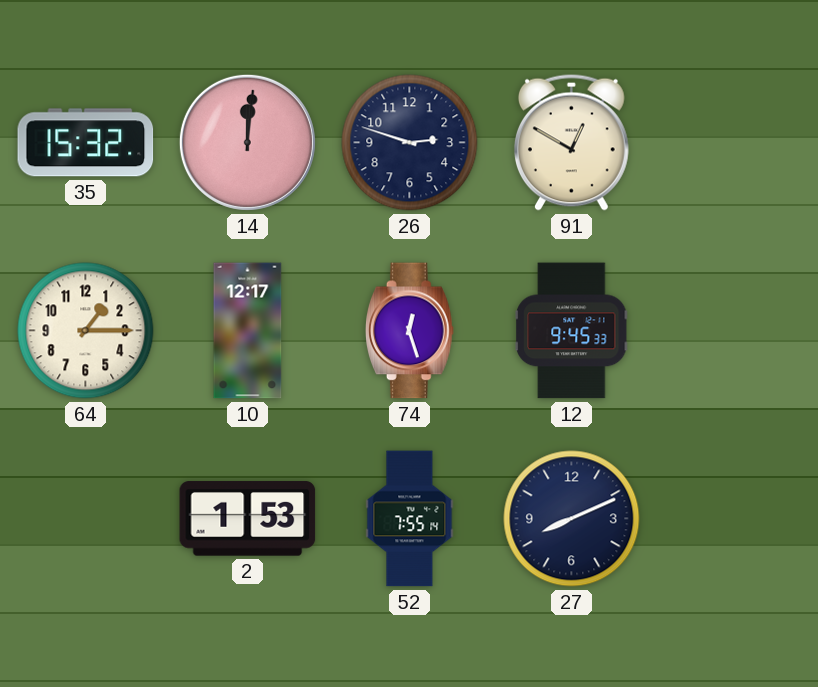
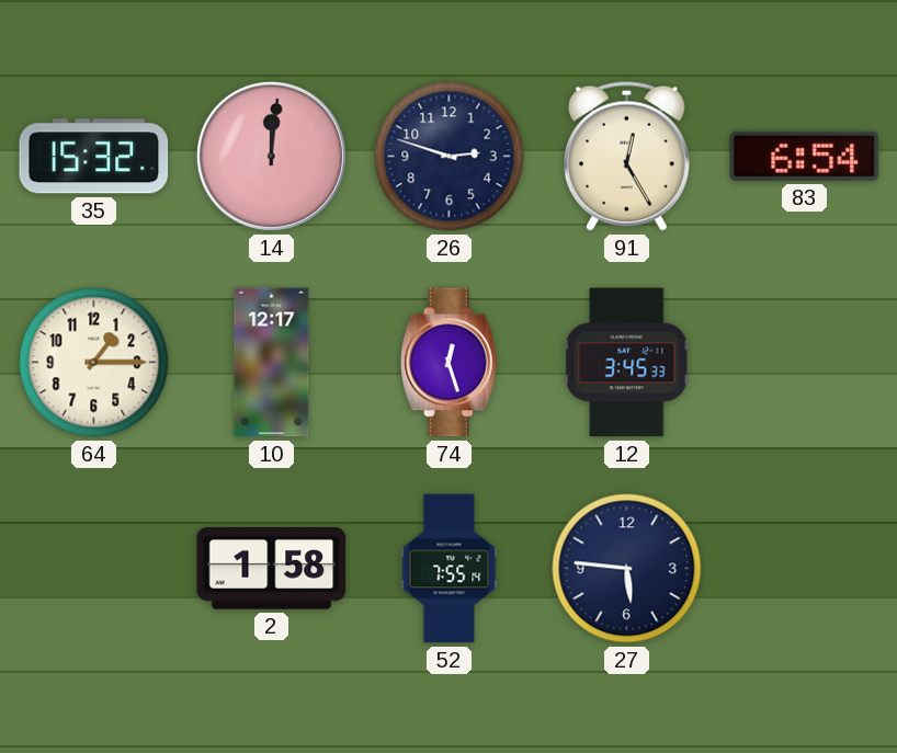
91: 12:50 -> 12:25
83: none -> 6:54
12: 9:45 -> 3:45
2: 1:53 -> 1:58
27: 8:11 -> 5:46
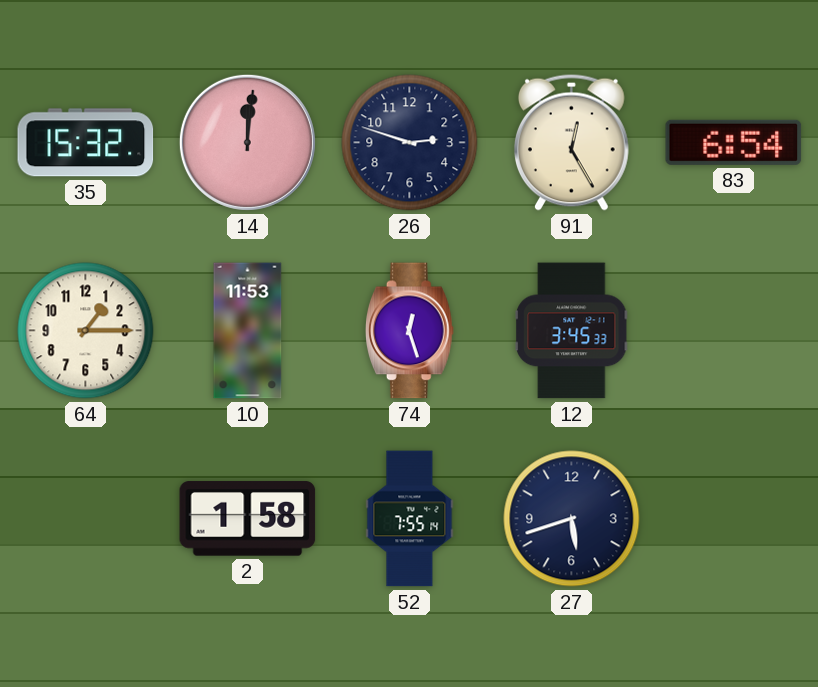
10: 12:17 -> 11:53
27: 5:46 -> 5:42
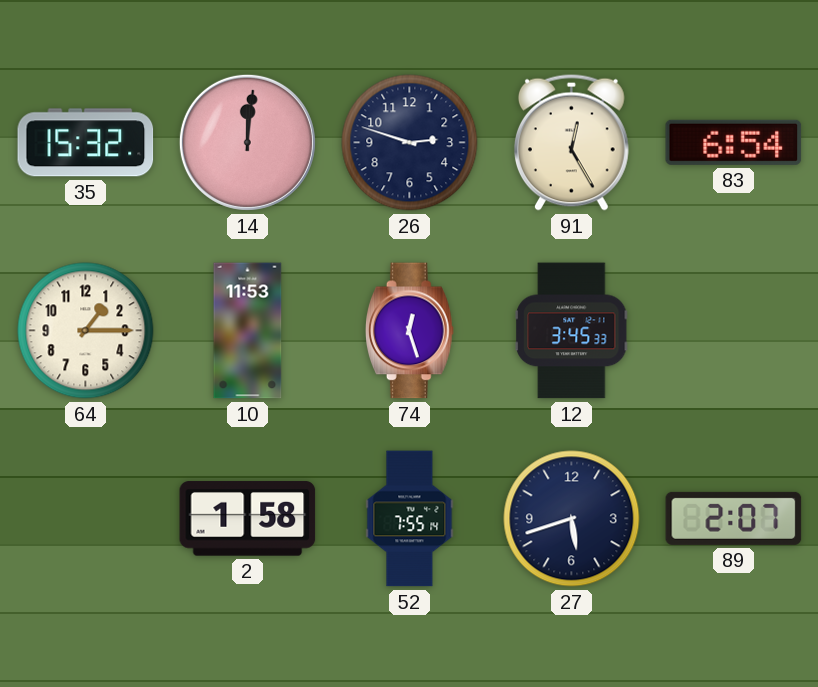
89: none -> 2:07
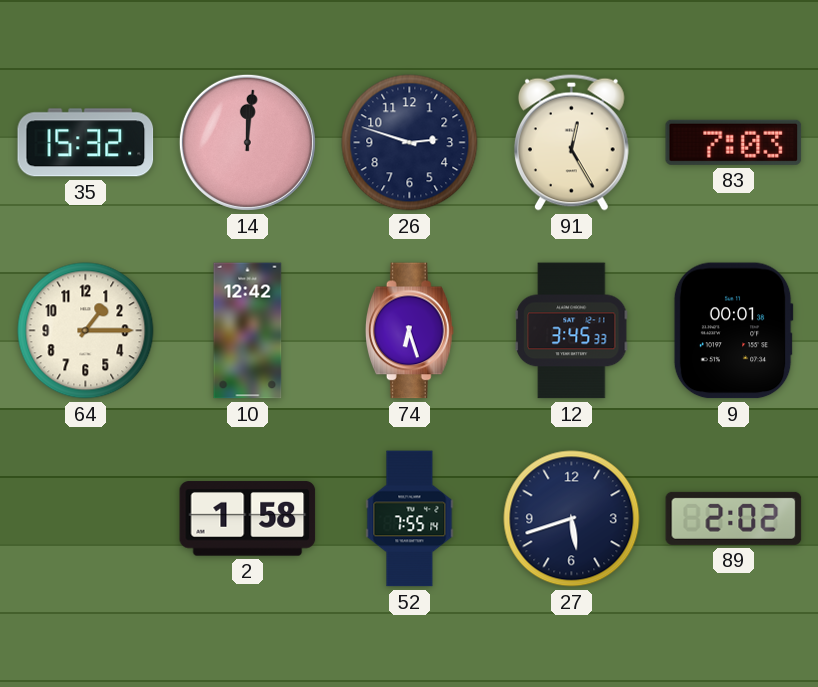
83: 6:54 -> 7:03
10: 11:53 -> 12:42
74: 12:27 -> 6:27
9: none -> 00:01
89: 2:07 -> 2:02
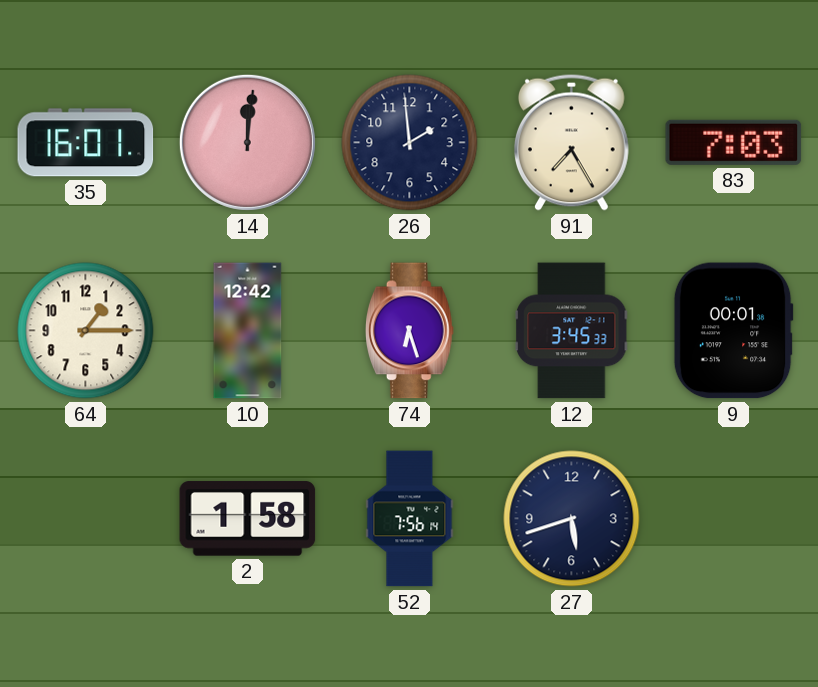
35: 15:32 -> 16:01
26: 2:48 -> 1:59
91: 12:25 -> 7:25
52: 7:55 -> 7:56
89: 2:02 -> none
